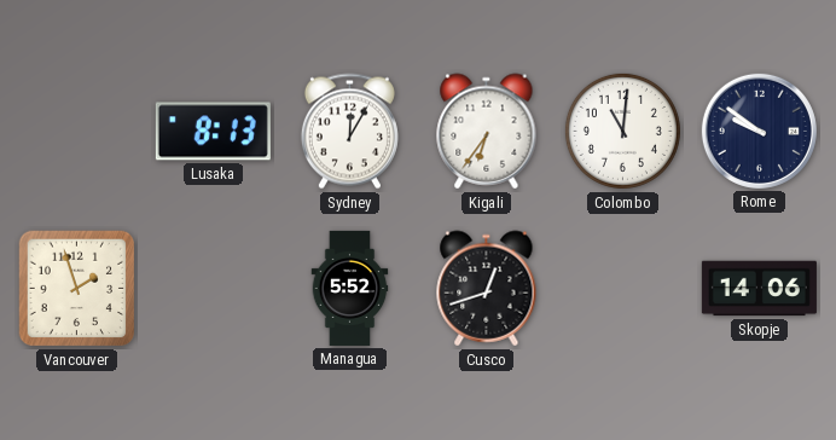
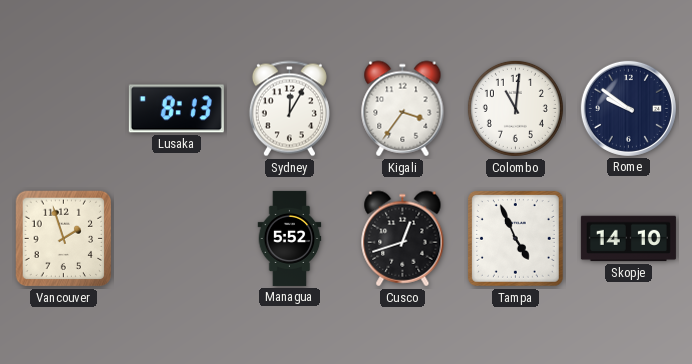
Kigali: 6:36 -> 3:36
Tampa: none -> 4:56
Skopje: 14:06 -> 14:10
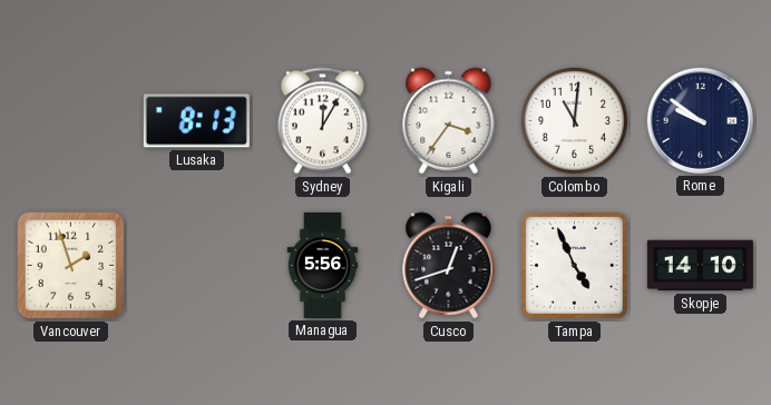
Managua: 5:52 -> 5:56
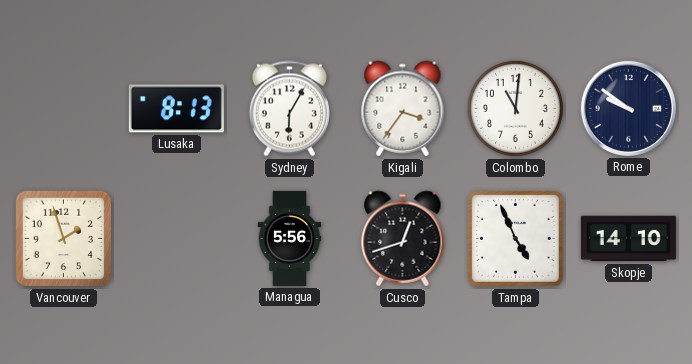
Sydney: 12:05 -> 6:05
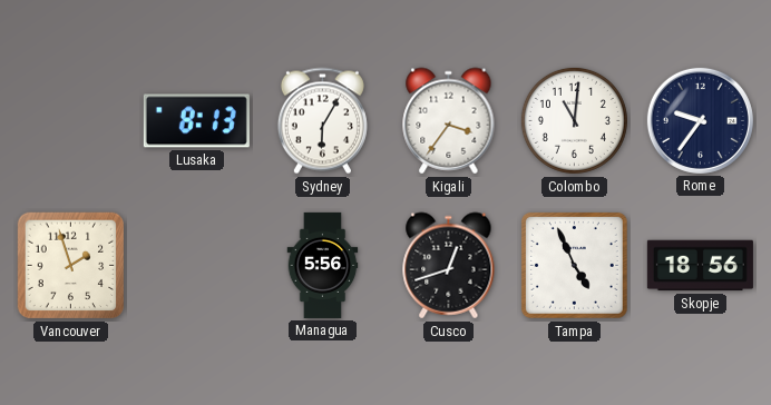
Rome: 9:51 -> 9:36
Skopje: 14:10 -> 18:56
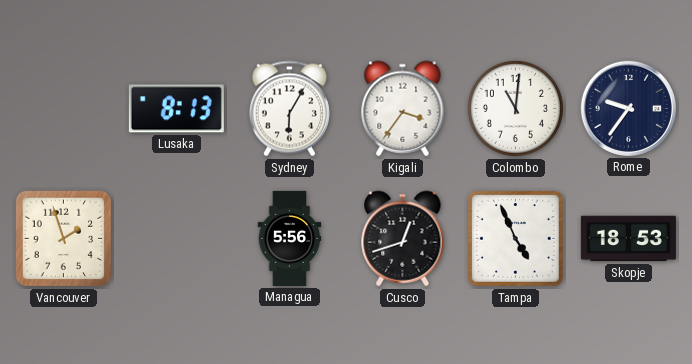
Skopje: 18:56 -> 18:53
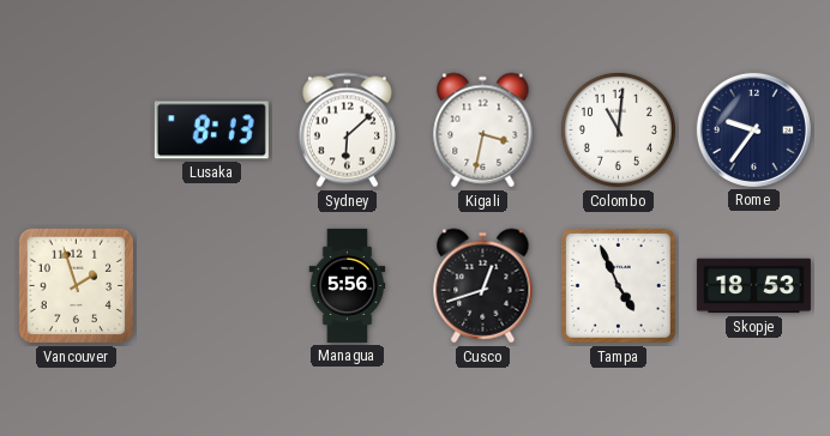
Sydney: 6:05 -> 6:08
Kigali: 3:36 -> 3:32
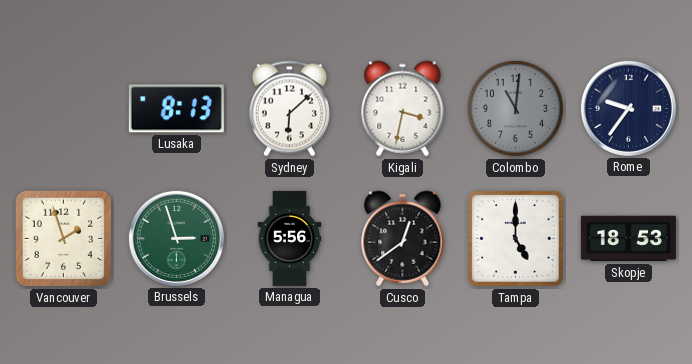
Colombo dial: white -> grey
Brussels: none -> 2:57
Cusco: 12:42 -> 12:39
Tampa: 4:56 -> 5:00
